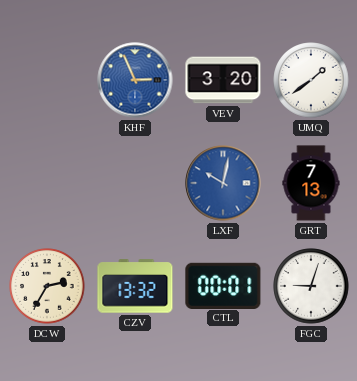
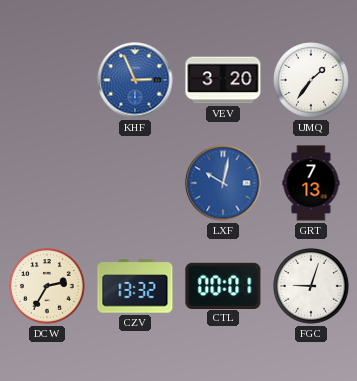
UMQ: 1:39 -> 1:36
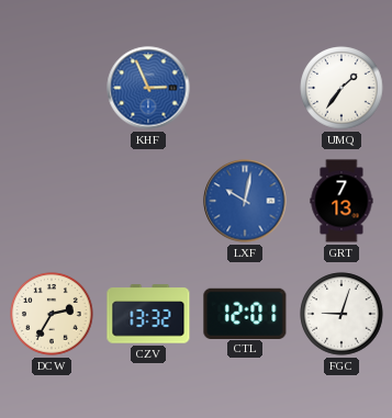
VEV: 3:20 -> none
CTL: 00:01 -> 12:01
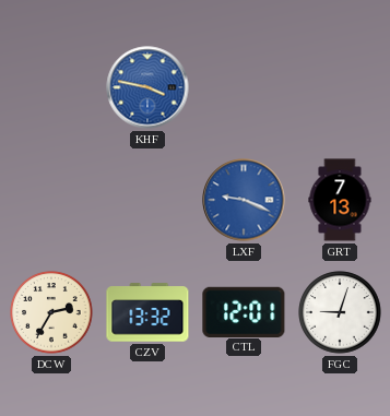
KHF: 2:56 -> 3:47
UMQ: 1:36 -> none
LXF: 10:02 -> 9:19
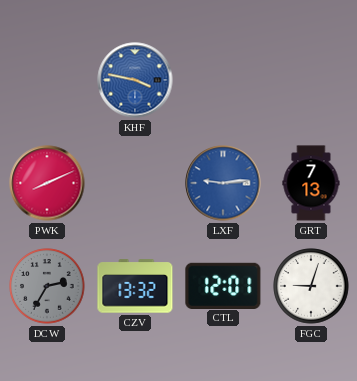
PWK: none -> 8:11
LXF: 9:19 -> 9:14
DCW dial: cream -> grey
